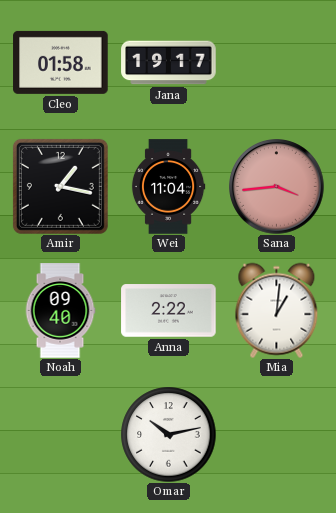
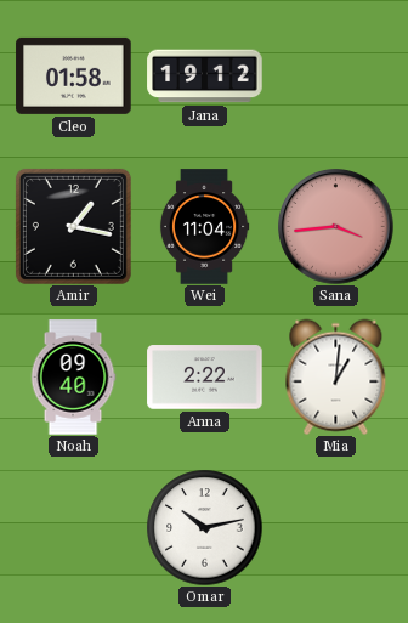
Jana: 19:17 -> 19:12
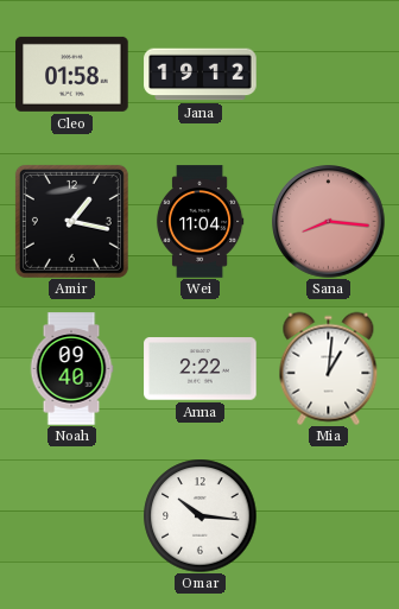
Sana: 3:44 -> 8:16
Omar: 10:13 -> 10:16
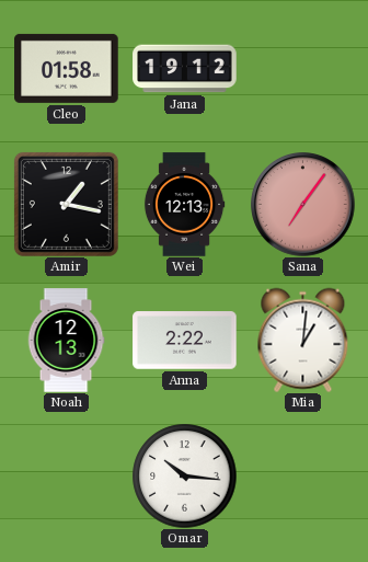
Wei: 11:04 -> 12:13
Sana: 8:16 -> 7:06
Noah: 09:40 -> 12:13
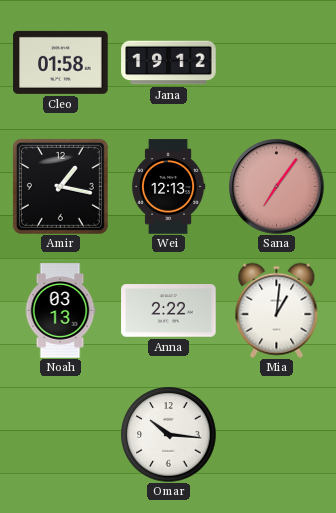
Noah: 12:13 -> 03:13
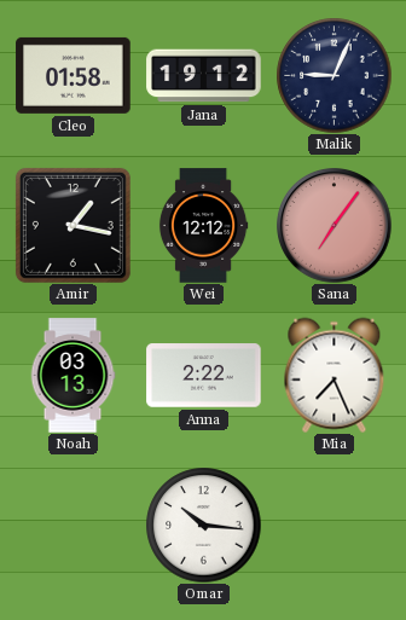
Malik: none -> 9:04
Wei: 12:13 -> 12:12
Mia: 1:01 -> 7:26
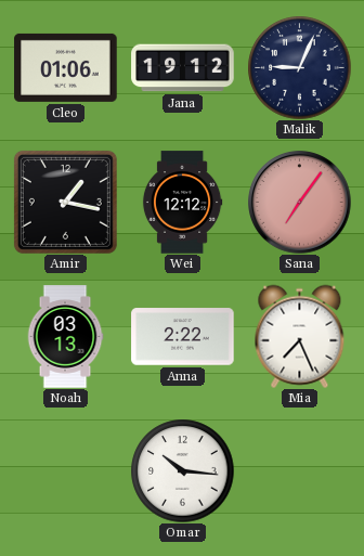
Cleo: 01:58 -> 01:06
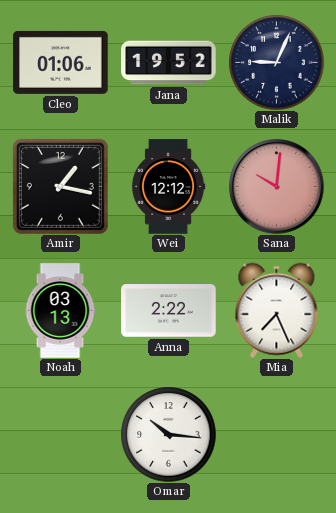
Jana: 19:12 -> 19:52
Sana: 7:06 -> 10:01
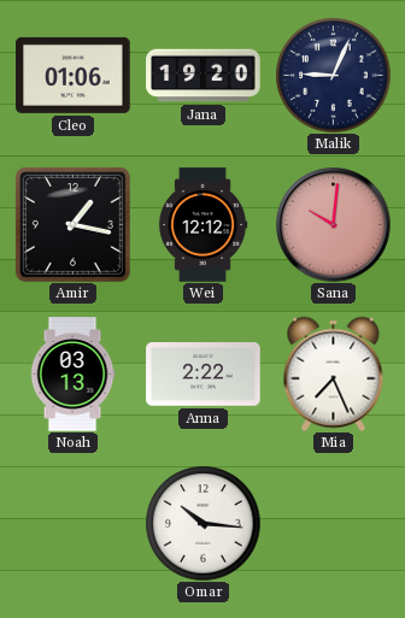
Jana: 19:52 -> 19:20
